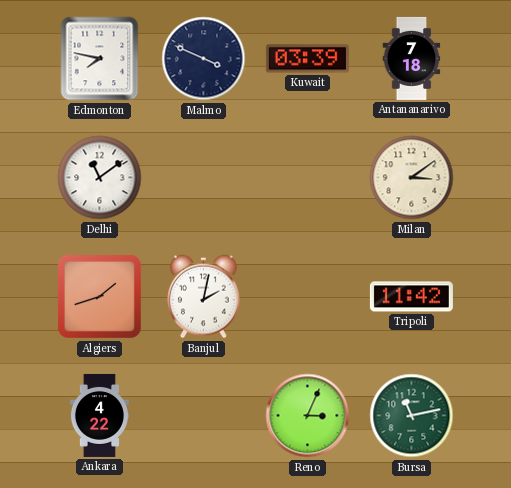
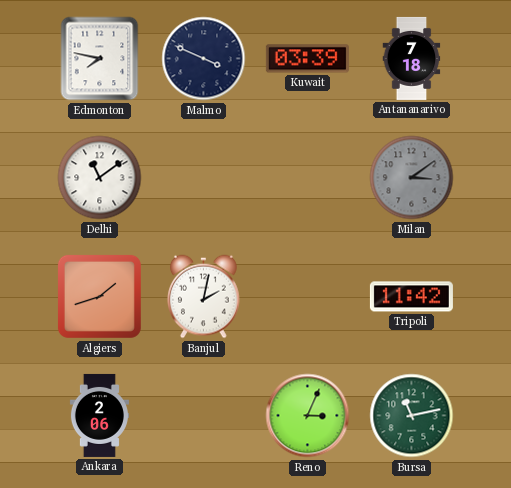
Milan dial: cream -> grey
Ankara: 4:22 -> 2:06
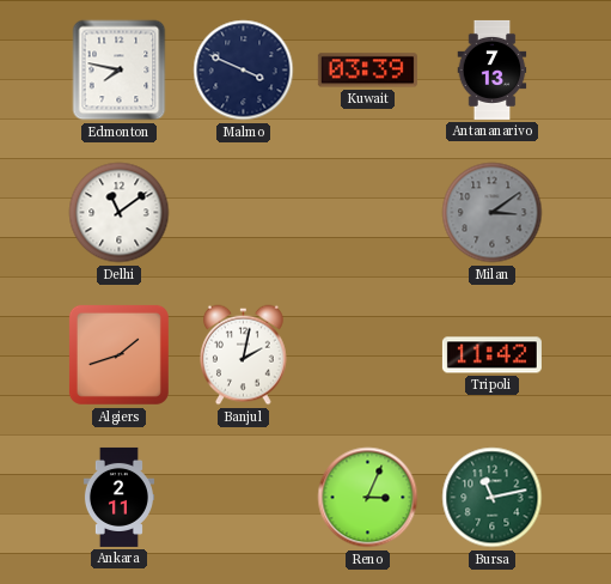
Antananarivo: 7:18 -> 7:13
Ankara: 2:06 -> 2:11
